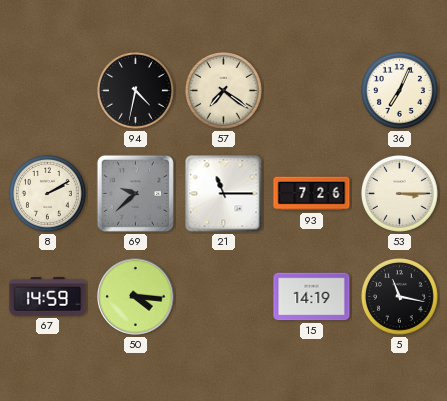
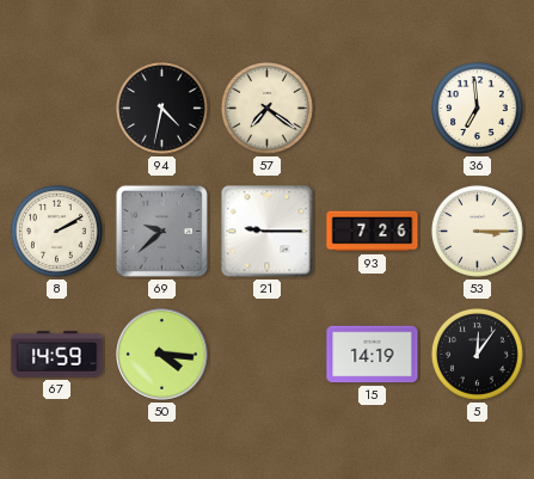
36: 7:04 -> 6:59
21: 11:15 -> 9:15
5: 11:17 -> 12:06
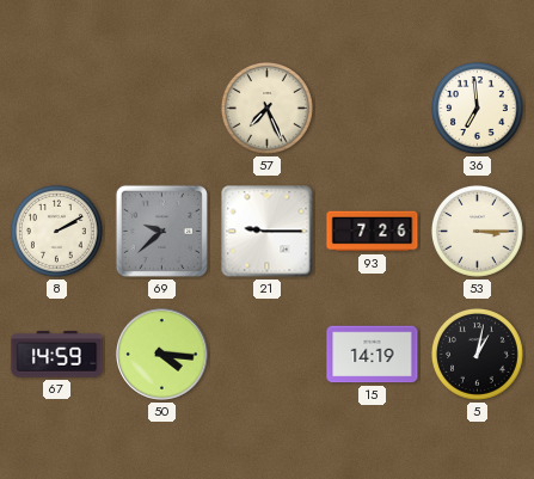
94: 4:32 -> none
57: 7:21 -> 7:26
5: 12:06 -> 1:02
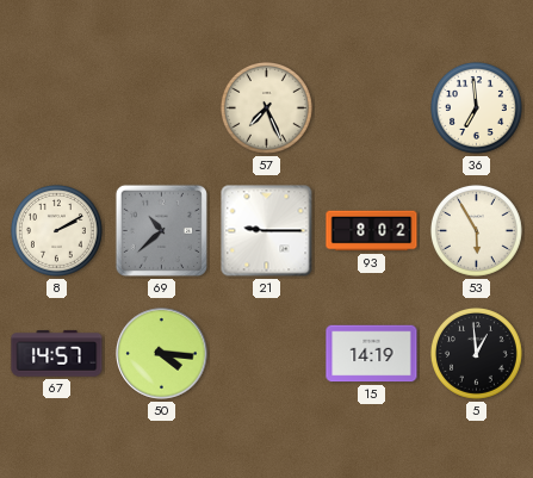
69: 9:38 -> 10:38
93: 7:26 -> 8:02
53: 3:15 -> 5:55
67: 14:59 -> 14:57
5: 1:02 -> 12:59
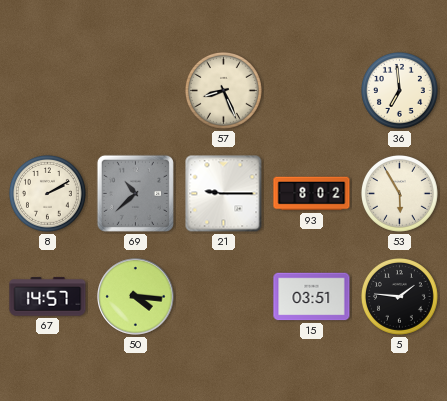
57: 7:26 -> 8:26
15: 14:19 -> 03:51
5: 12:59 -> 1:46
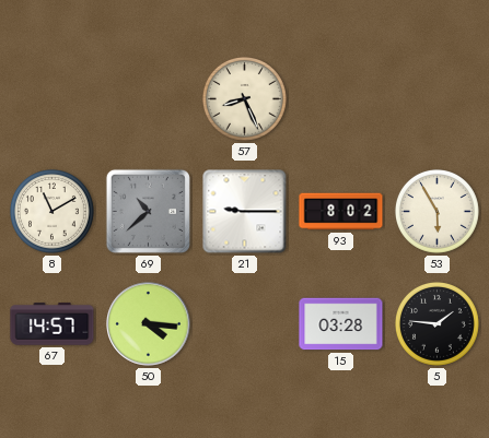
36: 6:59 -> none
8: 2:10 -> 11:10
15: 03:51 -> 03:28
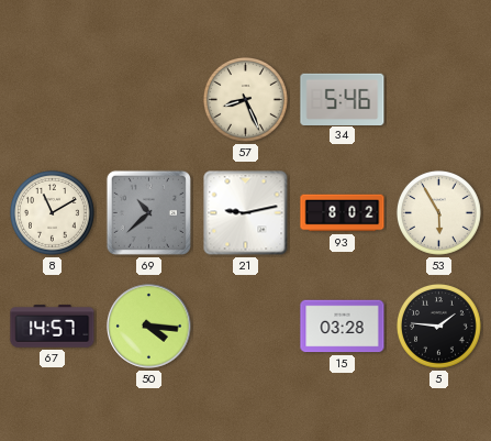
34: none -> 5:46
21: 9:15 -> 9:13
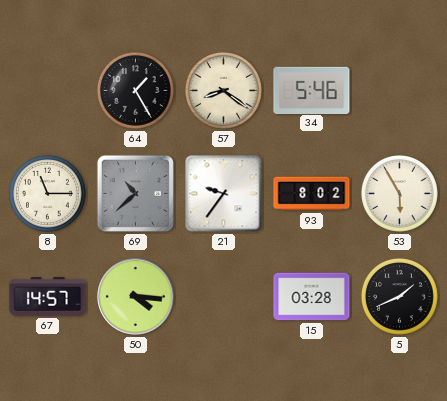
64: none -> 1:25
57: 8:26 -> 8:21
8: 11:10 -> 11:15
21: 9:13 -> 9:36
5: 1:46 -> 1:41
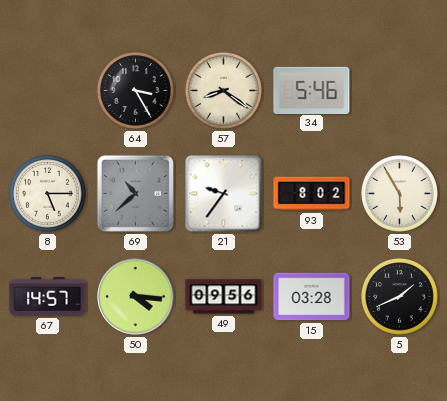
64: 1:25 -> 3:25
8: 11:15 -> 5:15
49: none -> 09:56
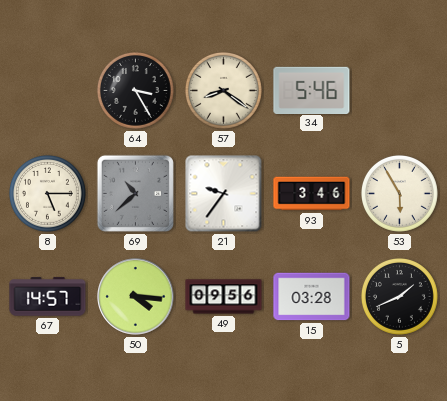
93: 8:02 -> 3:46
